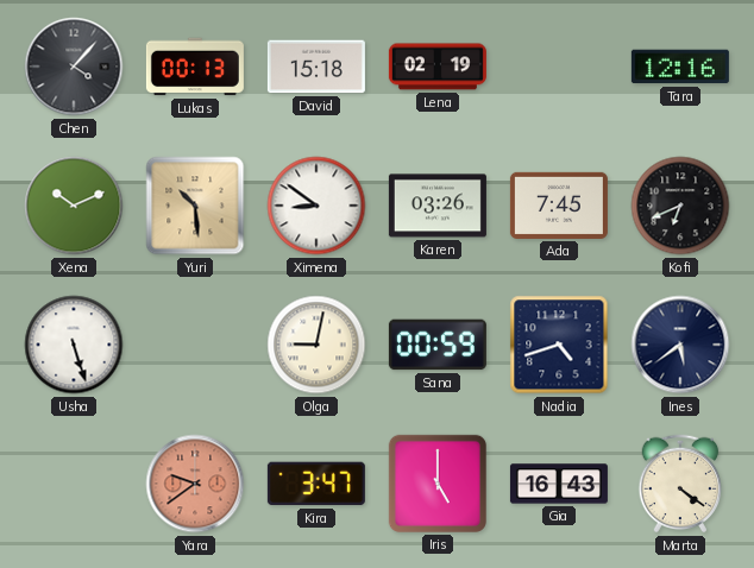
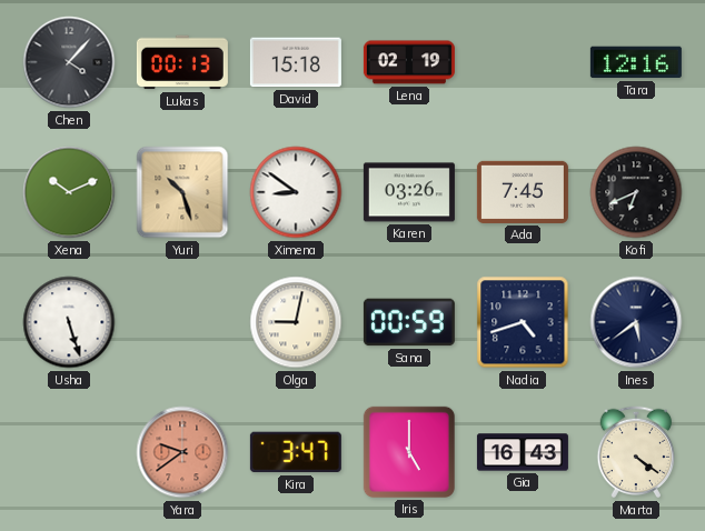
Yuri: 10:29 -> 10:27
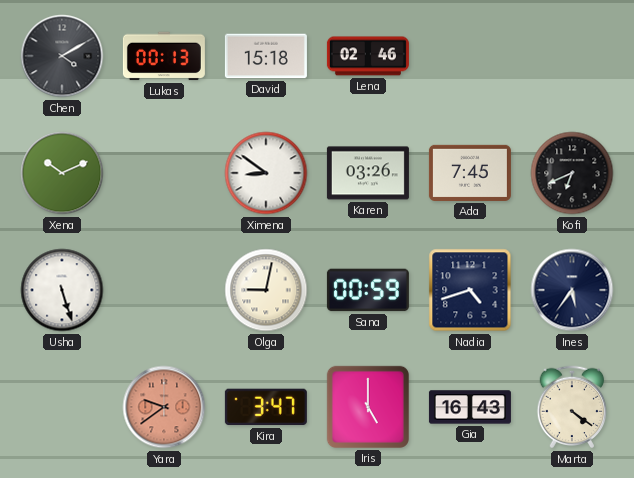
Chen: 4:07 -> 4:10
Lena: 02:19 -> 02:46
Tara: 12:16 -> none
Yuri: 10:27 -> none
Ines: 5:39 -> 5:36
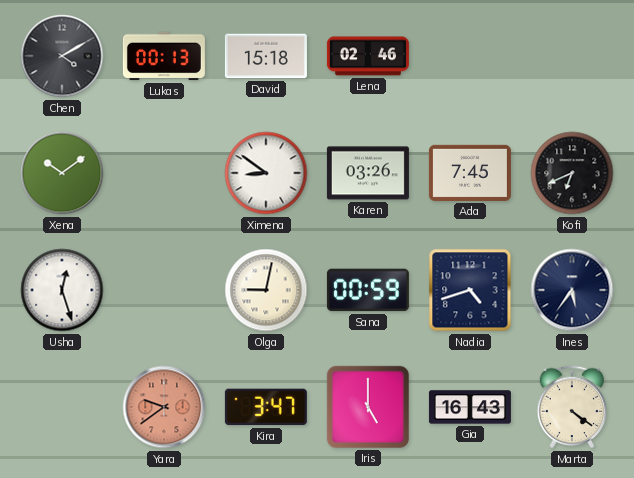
Xena: 10:11 -> 10:09
Usha: 5:27 -> 12:27
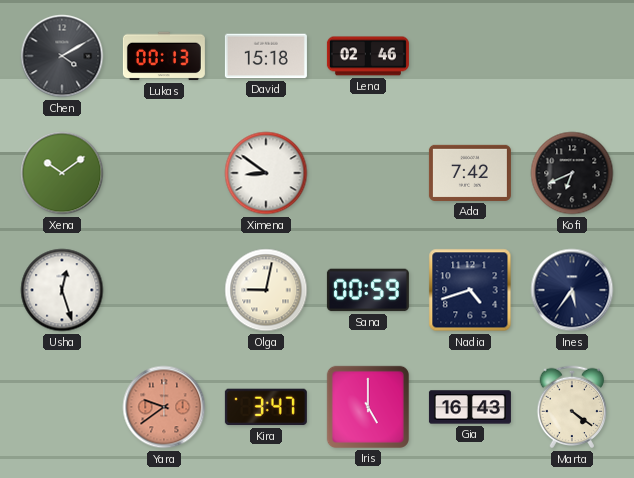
Karen: 03:26 -> none
Ada: 7:45 -> 7:42
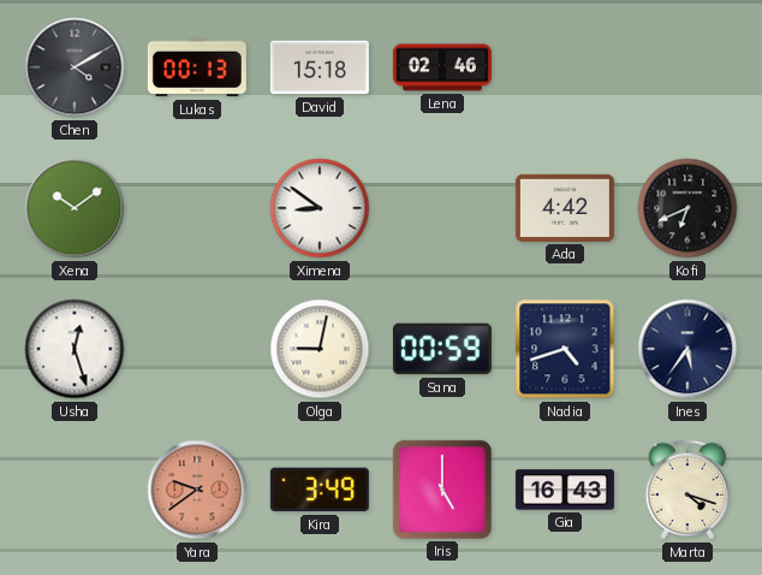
Ada: 7:42 -> 4:42
Kira: 3:47 -> 3:49
Marta: 4:21 -> 4:18
